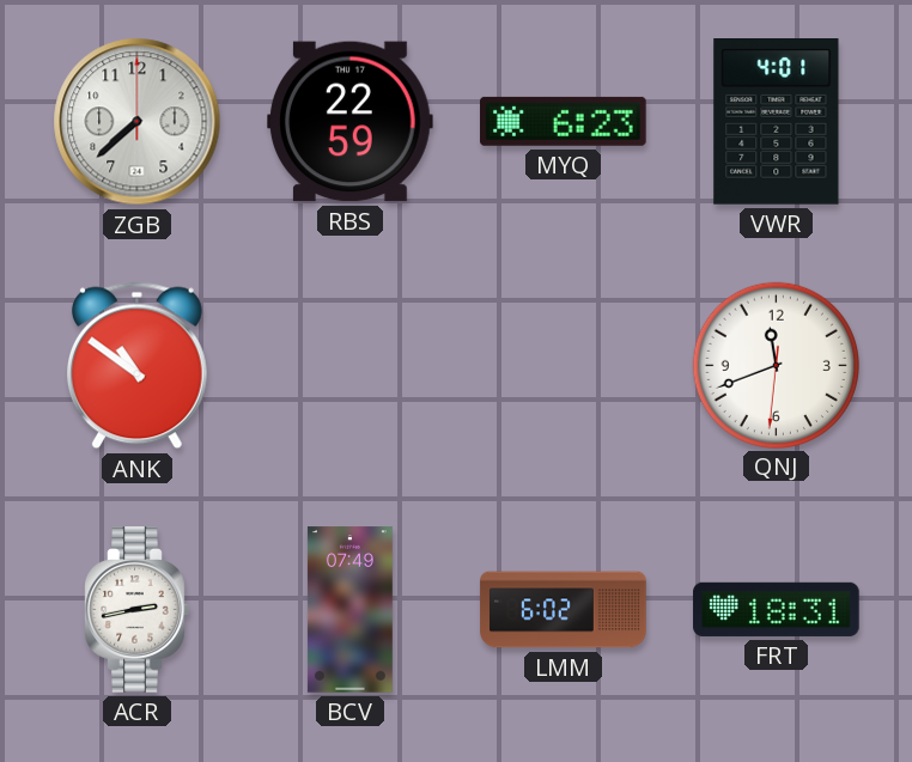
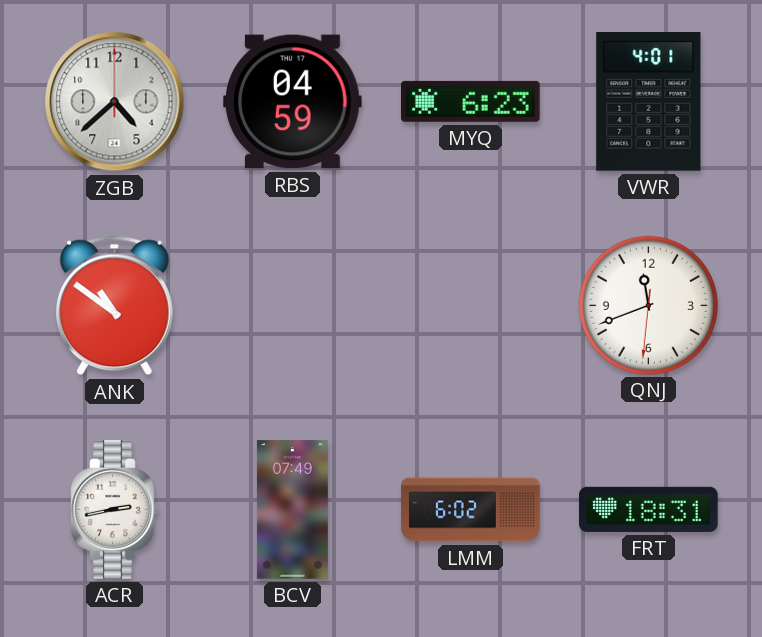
ZGB: 7:38 -> 4:38
RBS: 22:59 -> 04:59
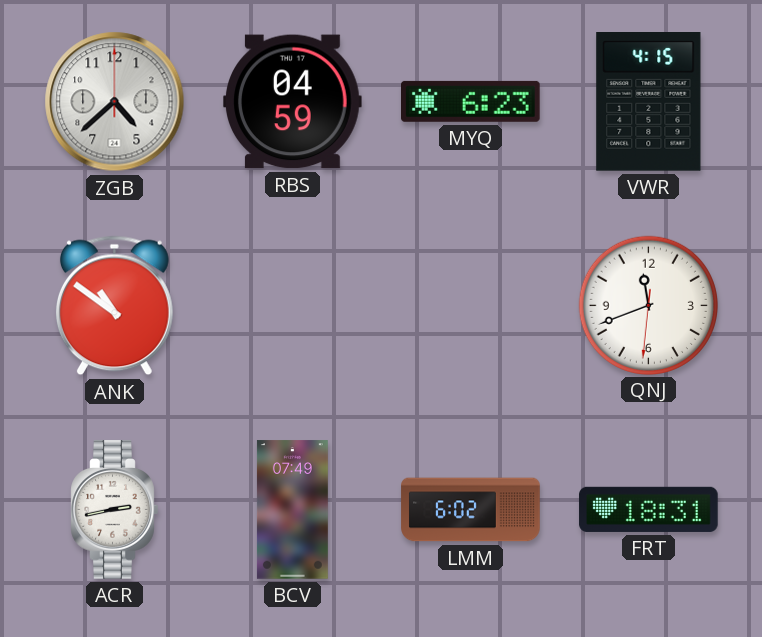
VWR: 4:01 -> 4:15
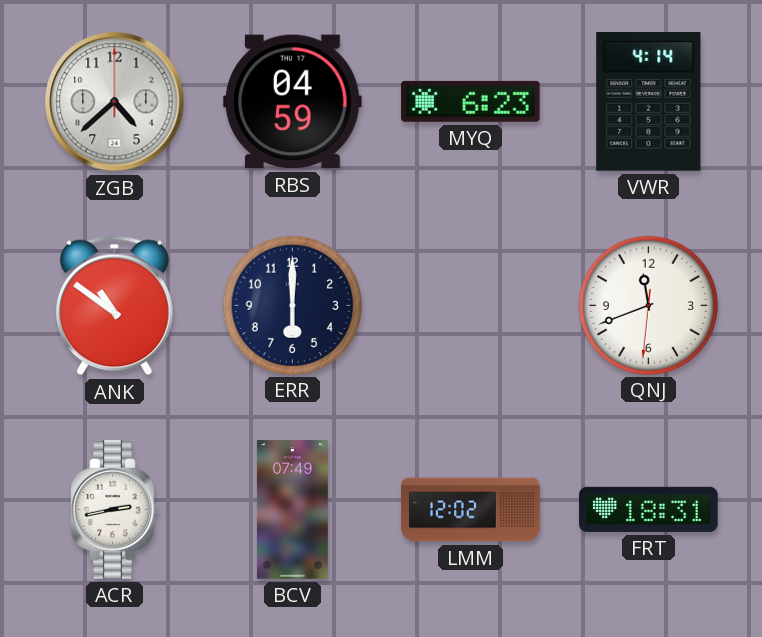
VWR: 4:15 -> 4:14
ERR: none -> 6:00
LMM: 6:02 -> 12:02
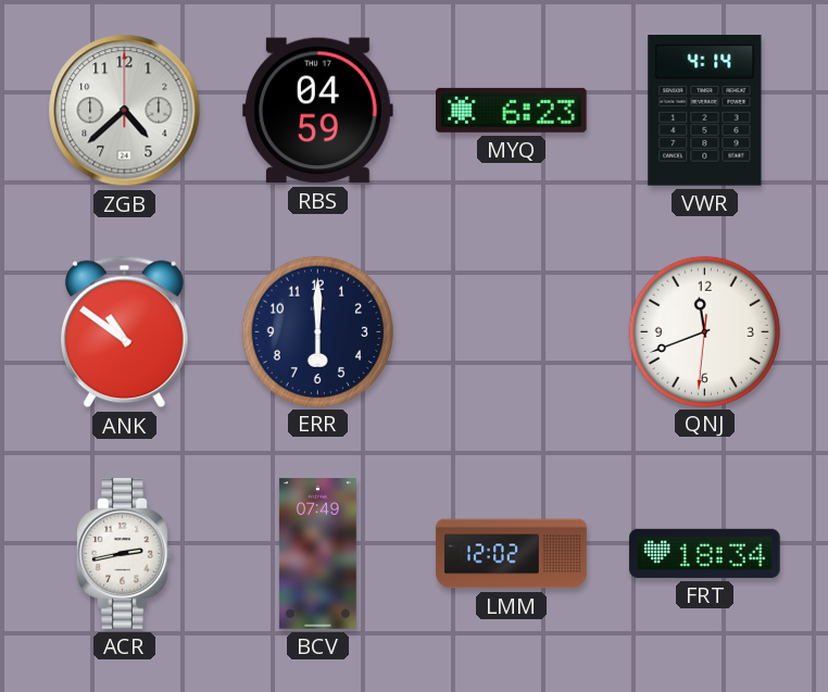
FRT: 18:31 -> 18:34
